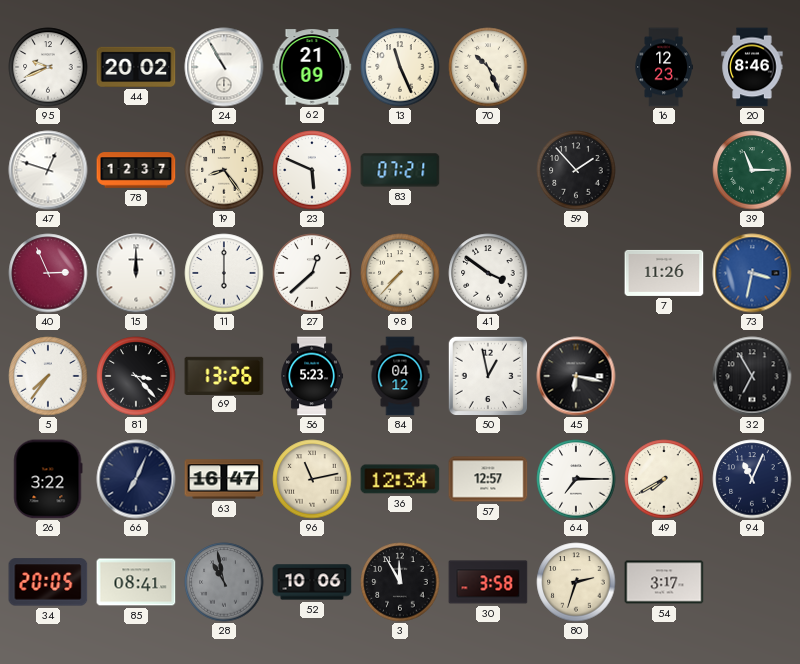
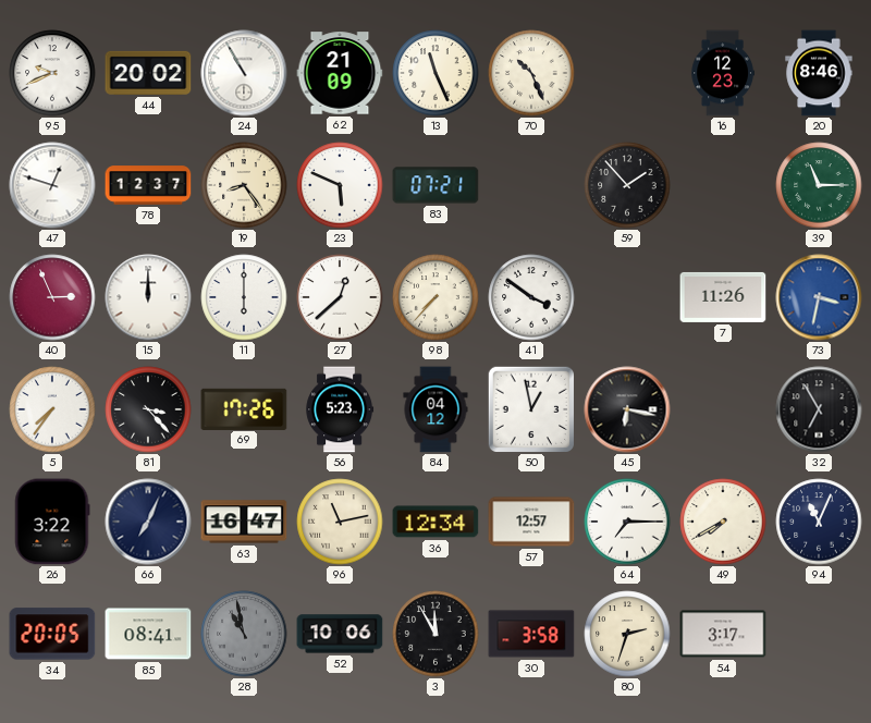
69: 13:26 -> 17:26
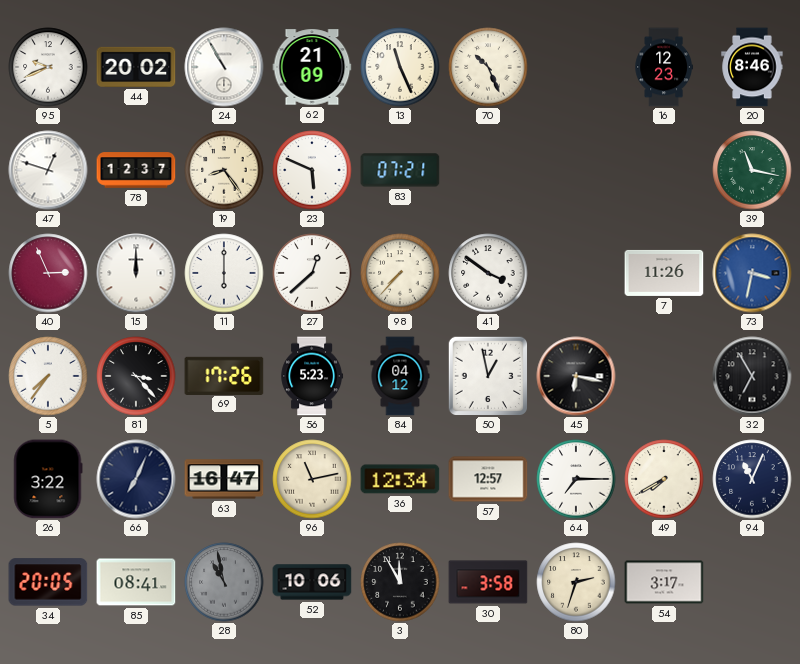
59: 1:53 -> none
39: 11:15 -> 11:17
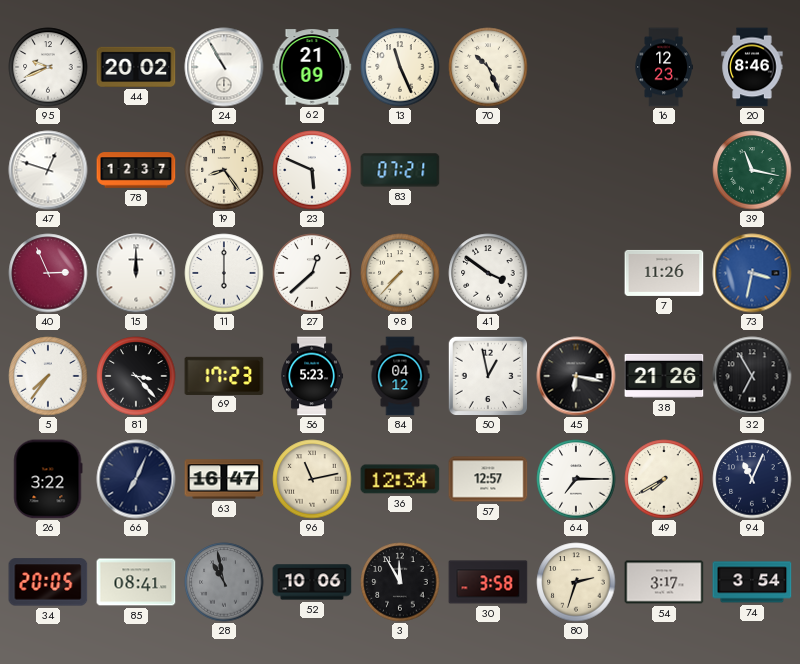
69: 17:26 -> 17:23
38: none -> 21:26
74: none -> 3:54
